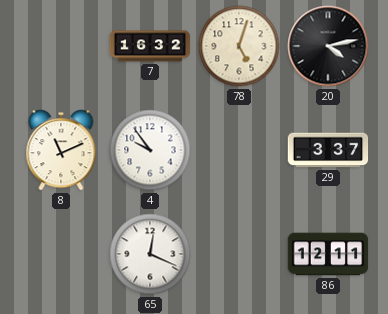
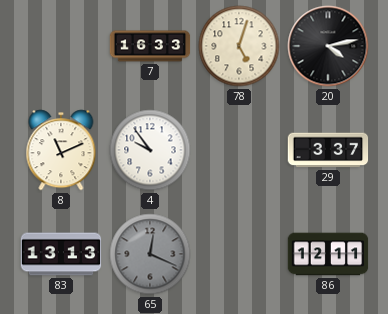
7: 16:32 -> 16:33
83: none -> 13:13
65 dial: white -> grey
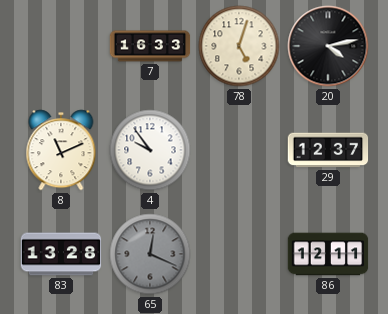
29: 3:37 -> 12:37
83: 13:13 -> 13:28
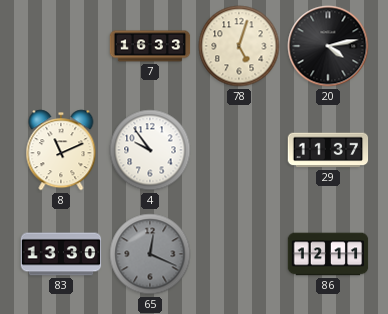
29: 12:37 -> 11:37
83: 13:28 -> 13:30
